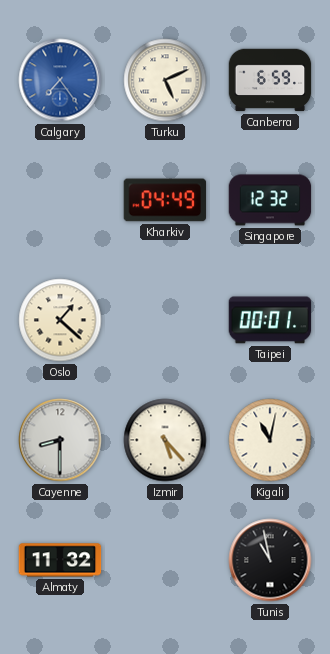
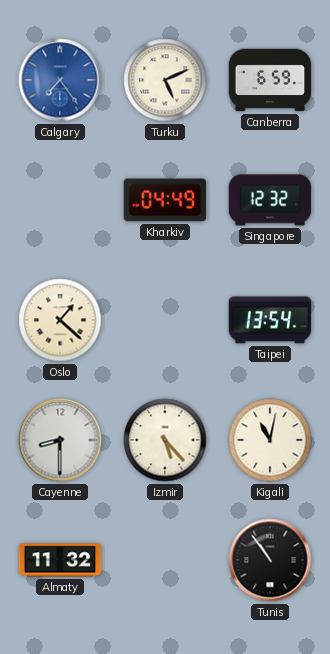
Taipei: 00:01 -> 13:54
Tunis: 10:58 -> 10:54
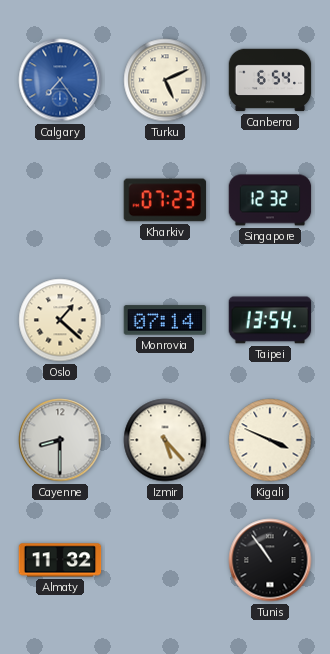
Canberra: 6:59 -> 6:54
Kharkiv: 04:49 -> 07:23
Monrovia: none -> 07:14
Kigali: 11:02 -> 3:49
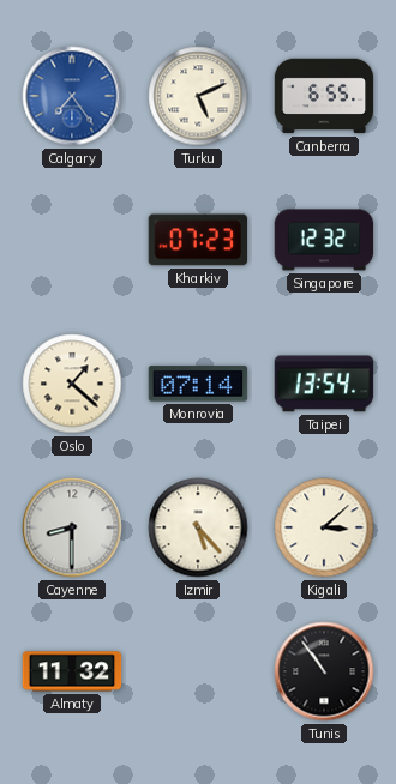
Canberra: 6:54 -> 6:55
Kigali: 3:49 -> 3:08
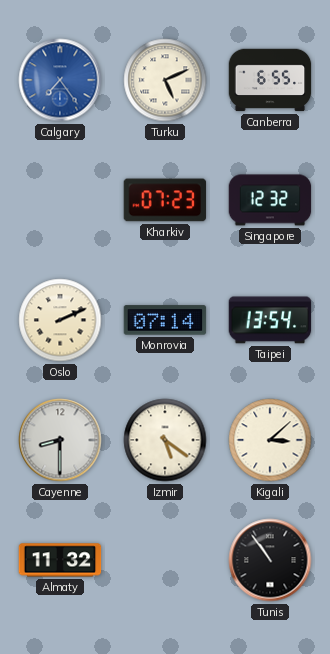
Oslo: 1:22 -> 2:11
Izmir: 5:23 -> 5:21
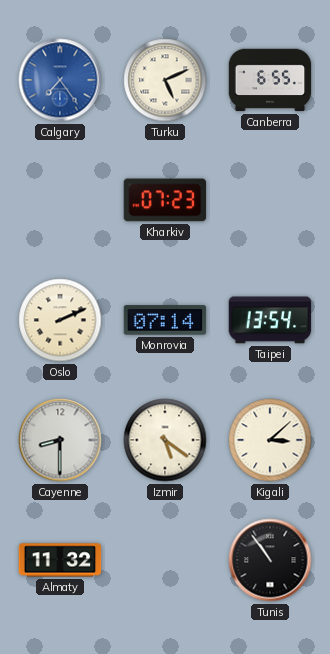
Singapore: 12:32 -> none
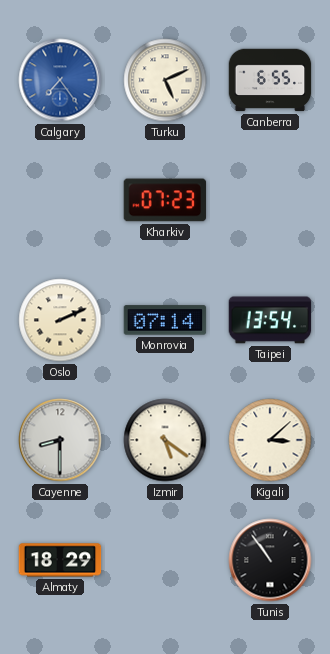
Almaty: 11:32 -> 18:29
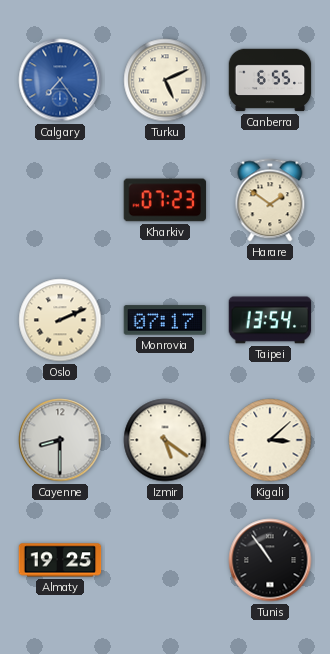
Harare: none -> 1:51
Monrovia: 07:14 -> 07:17
Almaty: 18:29 -> 19:25
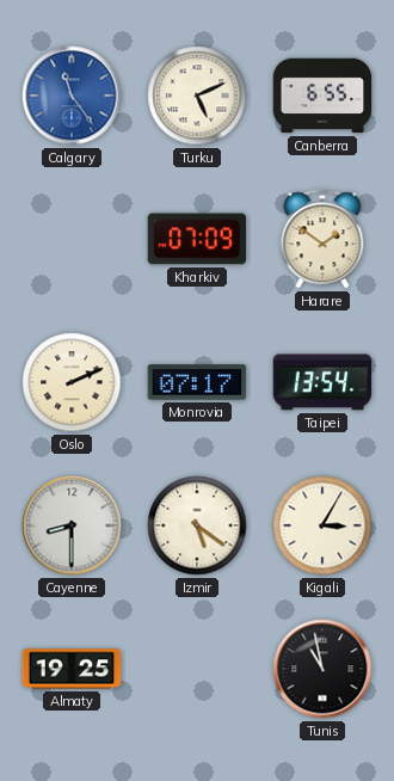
Calgary: 7:24 -> 11:24
Kharkiv: 07:23 -> 07:09
Kigali: 3:08 -> 3:05
Tunis: 10:54 -> 10:58
